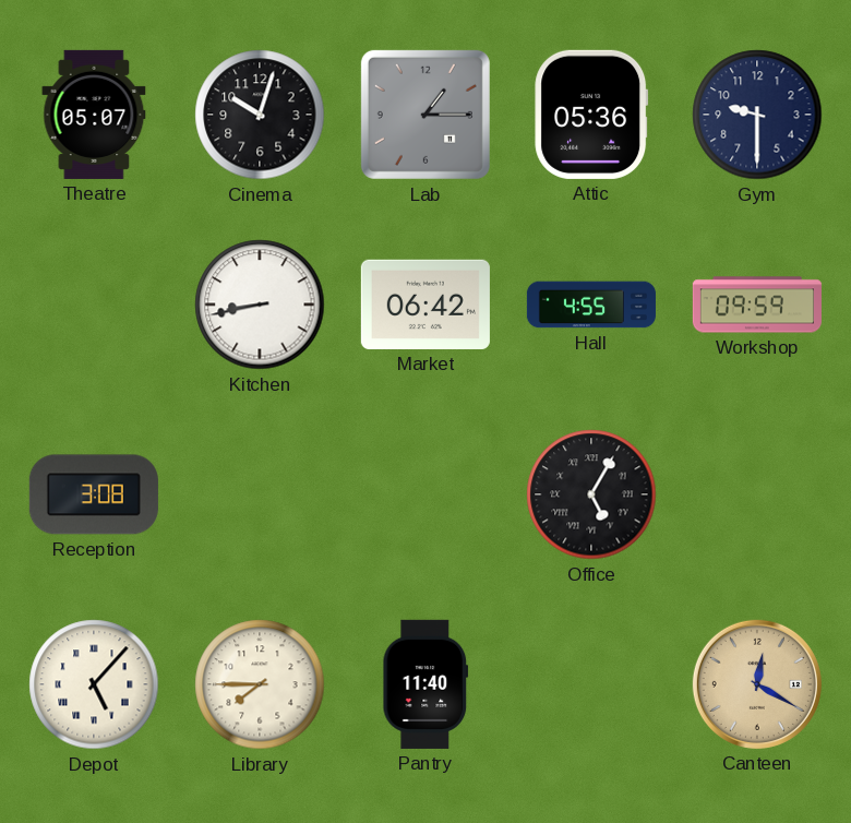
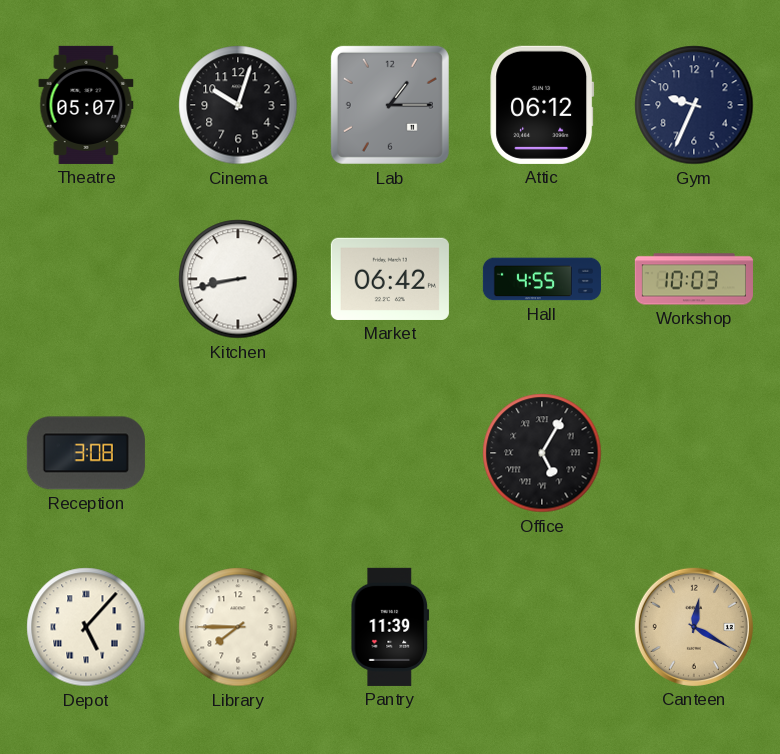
Attic: 05:36 -> 06:12
Gym: 9:30 -> 9:34
Workshop: 09:59 -> 10:03
Pantry: 11:40 -> 11:39
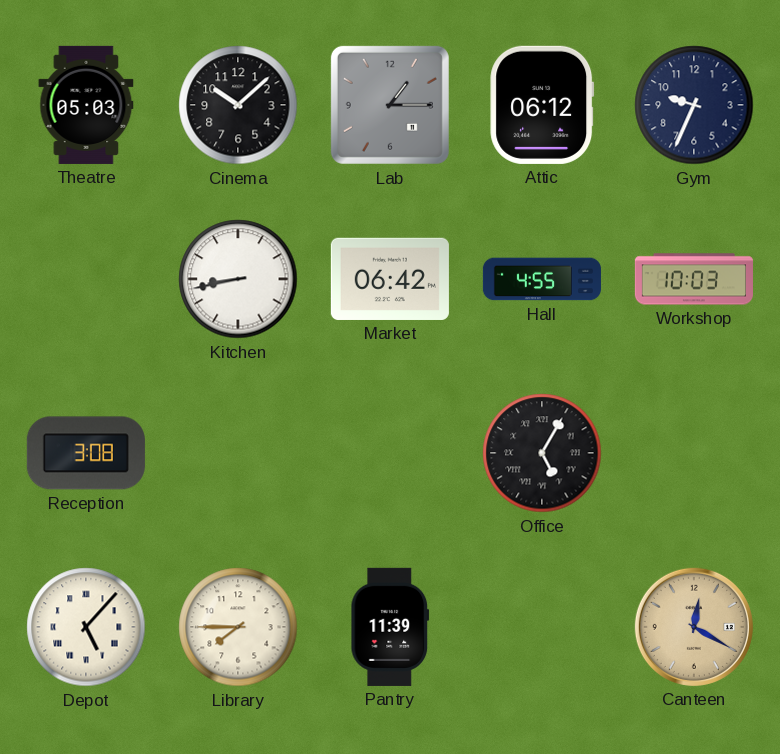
Theatre: 05:07 -> 05:03
Cinema: 10:03 -> 10:08
